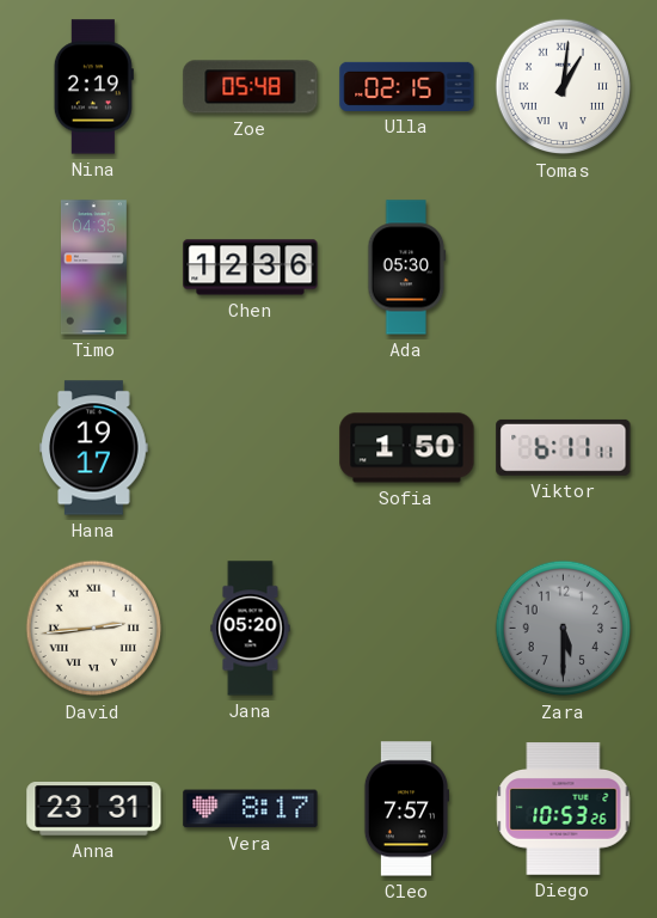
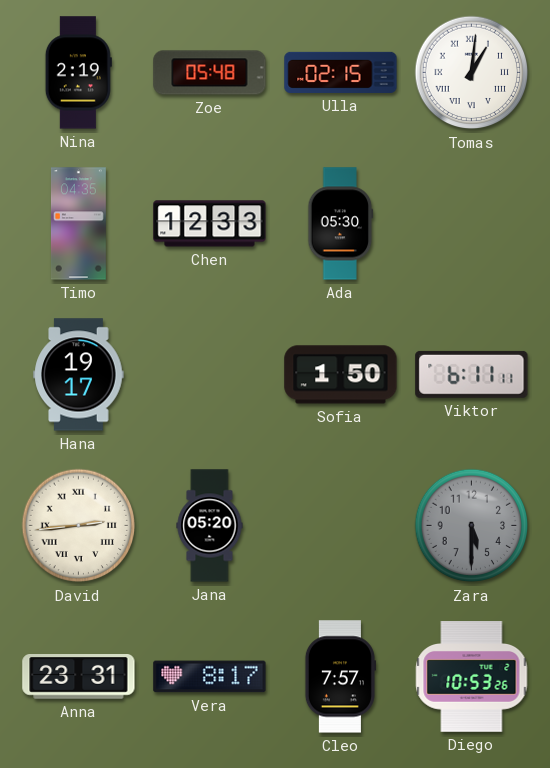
Chen: 12:36 -> 12:33
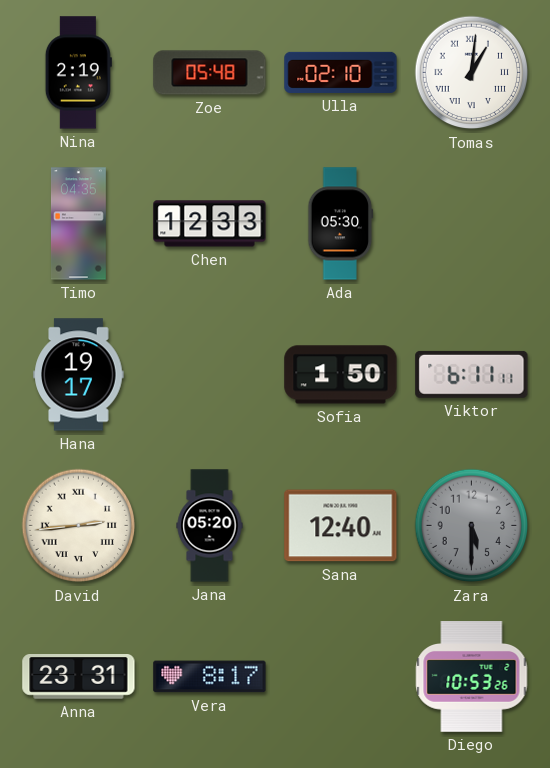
Ulla: 02:15 -> 02:10
Sana: none -> 12:40
Cleo: 7:57 -> none
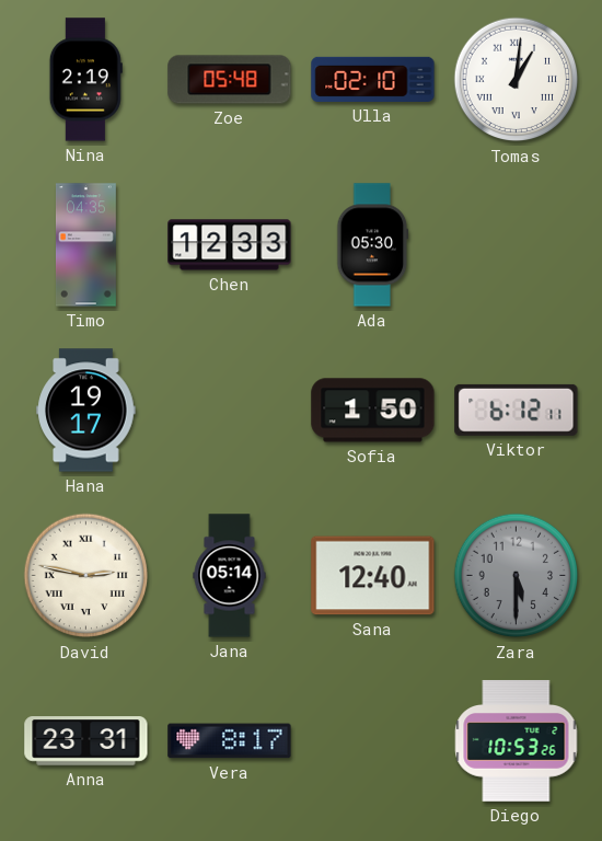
Viktor: 6:11 -> 6:12
David: 2:44 -> 2:47
Jana: 05:20 -> 05:14
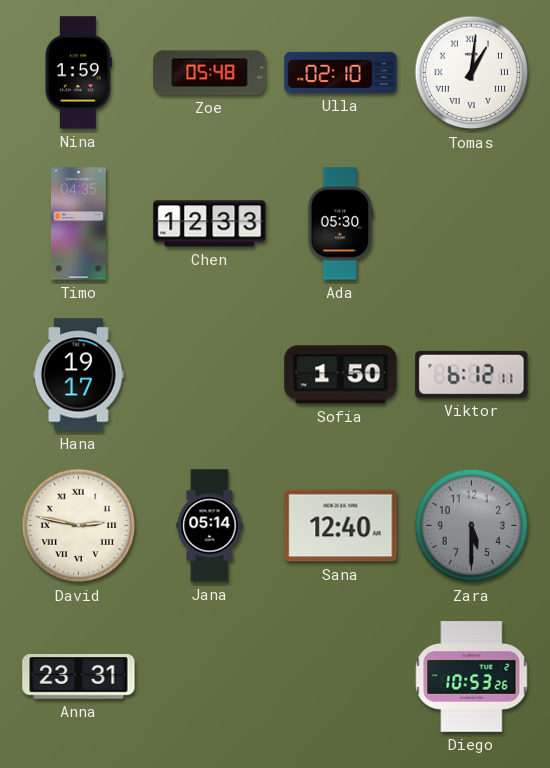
Nina: 2:19 -> 1:59
Vera: 8:17 -> none
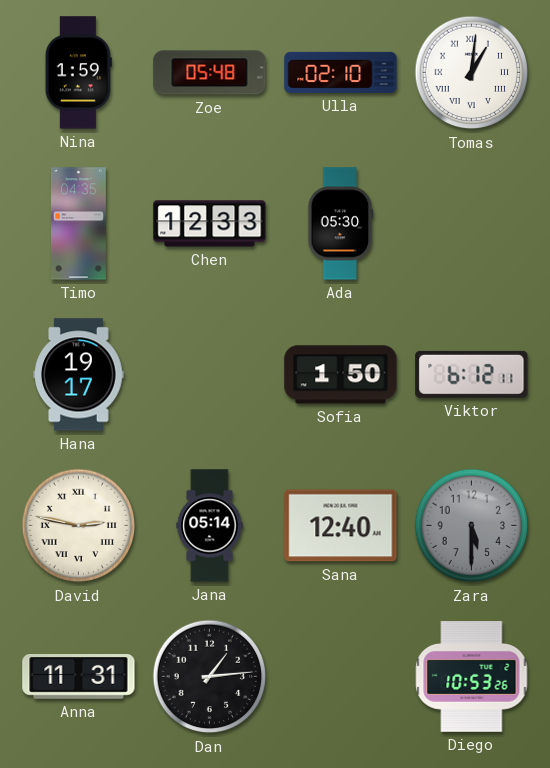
Anna: 23:31 -> 11:31
Dan: none -> 1:14
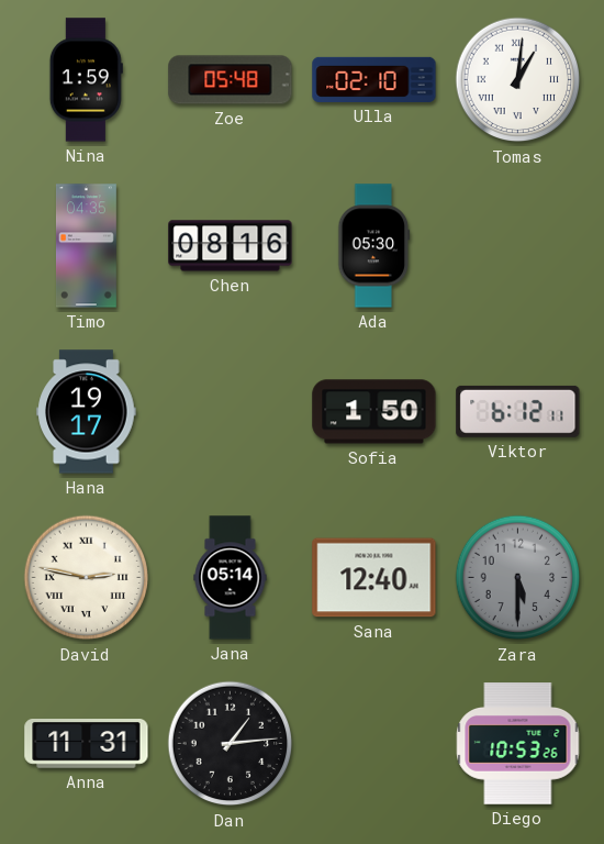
Chen: 12:33 -> 08:16
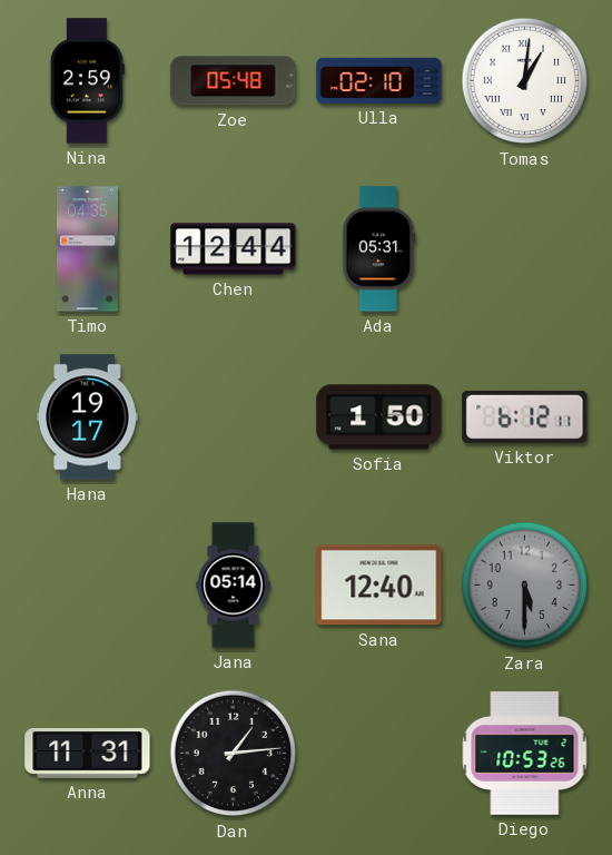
Nina: 1:59 -> 2:59
Chen: 08:16 -> 12:44
Ada: 05:30 -> 05:31
David: 2:47 -> none
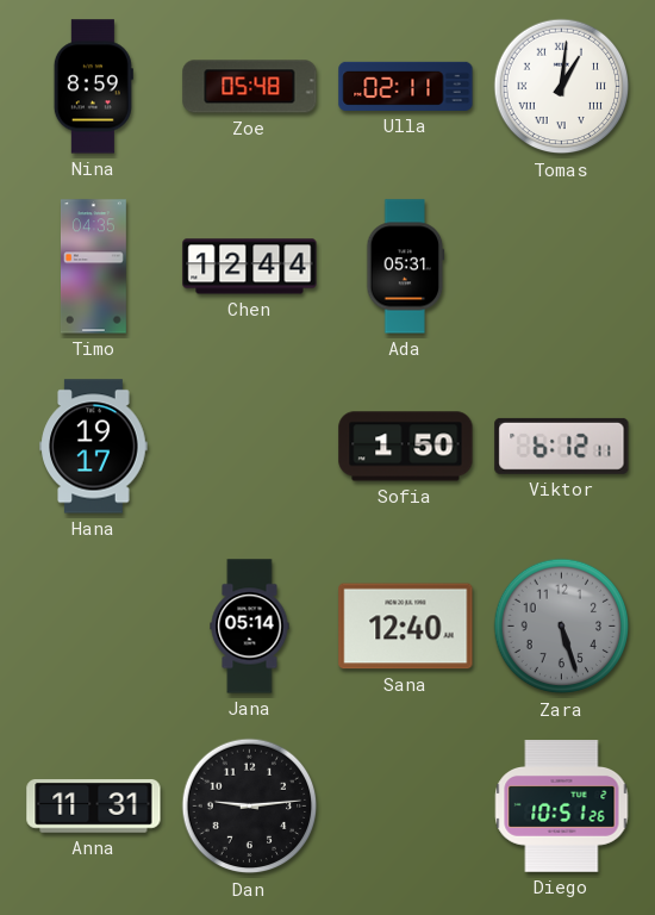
Nina: 2:59 -> 8:59
Ulla: 02:10 -> 02:11
Zara: 5:30 -> 5:27
Dan: 1:14 -> 9:14
Diego: 10:53 -> 10:51
